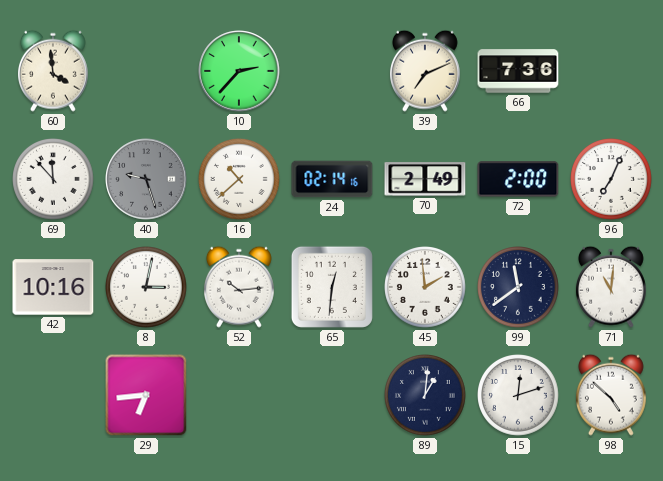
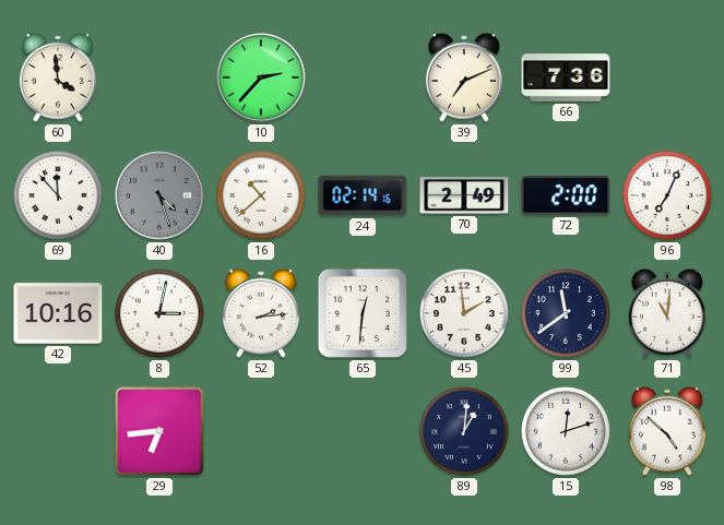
40: 9:27 -> 4:27
52: 10:14 -> 2:14
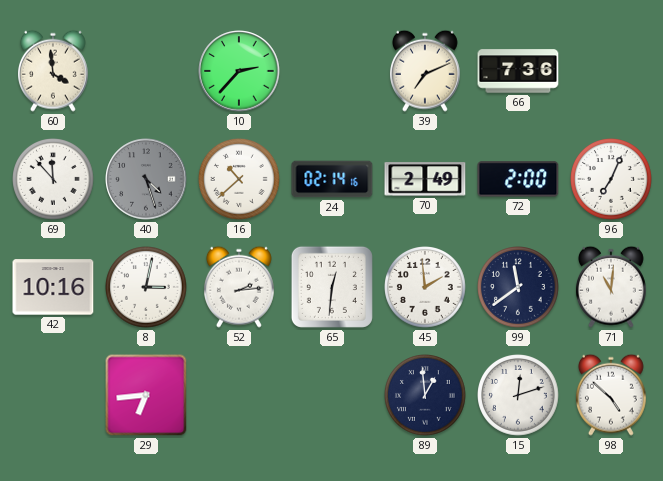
89: 1:01 -> 12:59
